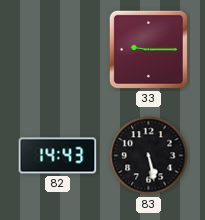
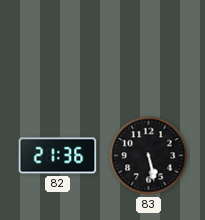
33: 9:15 -> none
82: 14:43 -> 21:36
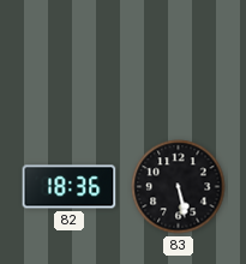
82: 21:36 -> 18:36
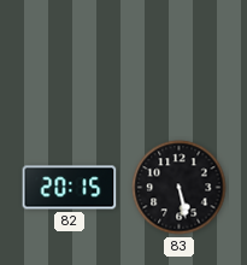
82: 18:36 -> 20:15
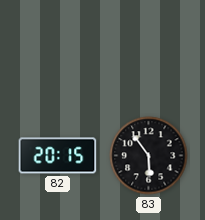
83: 5:28 -> 5:54
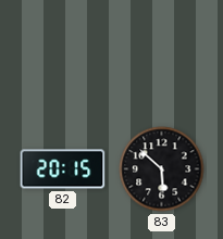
83: 5:54 -> 5:52
